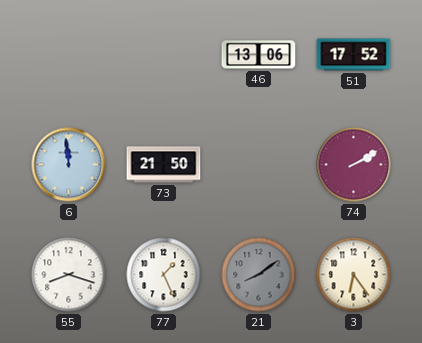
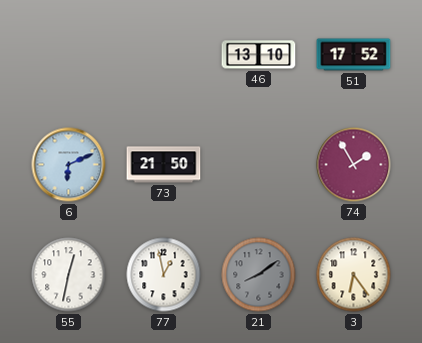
46: 13:06 -> 13:10
6: 11:59 -> 6:11
74: 2:10 -> 1:55
55: 8:18 -> 12:32
77: 1:26 -> 12:58
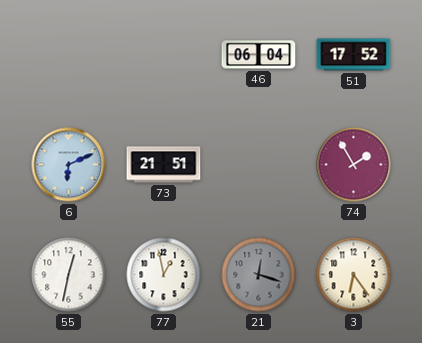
46: 13:10 -> 06:04
73: 21:50 -> 21:51
21: 8:09 -> 12:18
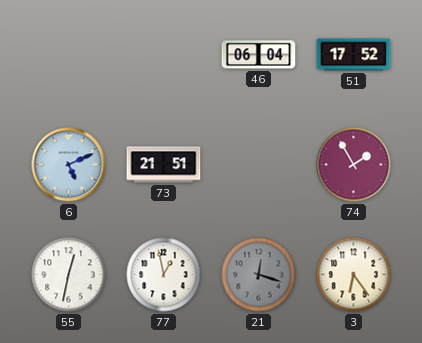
6: 6:11 -> 5:11
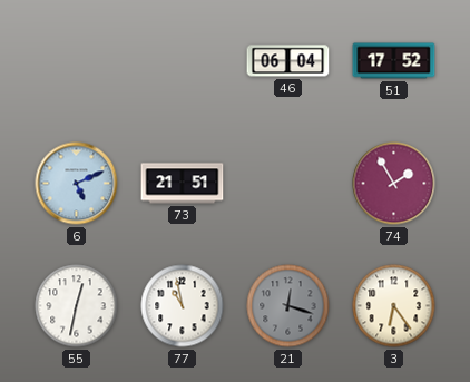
77: 12:58 -> 10:58
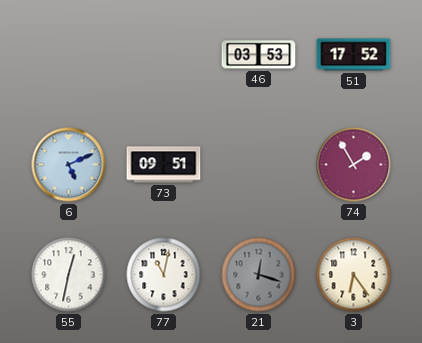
46: 06:04 -> 03:53
73: 21:51 -> 09:51
77: 10:58 -> 11:02
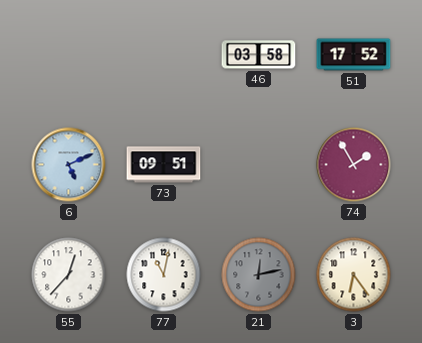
46: 03:53 -> 03:58
55: 12:32 -> 12:37
21: 12:18 -> 12:13
